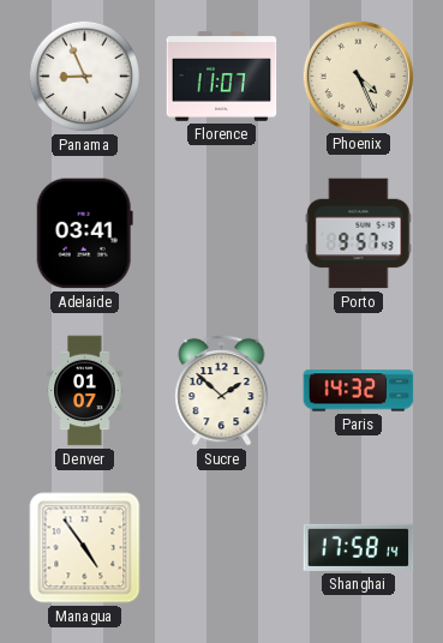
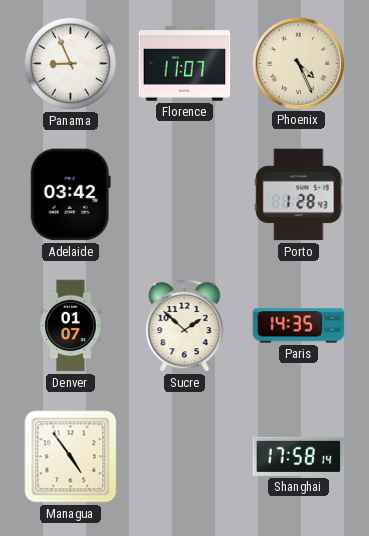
Adelaide: 03:41 -> 03:42
Porto: 9:57 -> 1:28
Paris: 14:32 -> 14:35
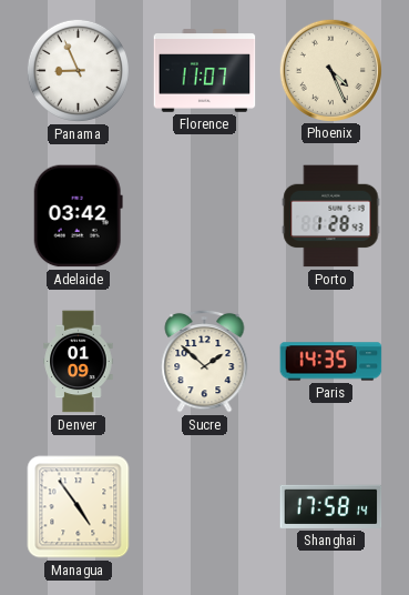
Denver: 01:07 -> 01:09
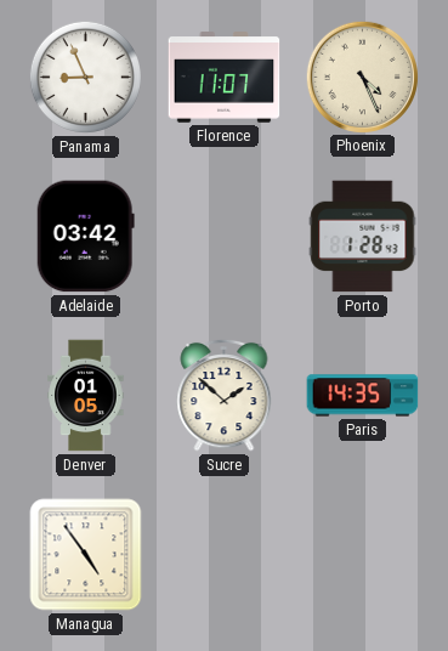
Denver: 01:09 -> 01:05
Shanghai: 17:58 -> none
